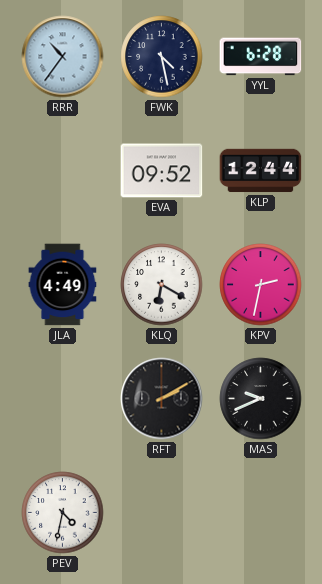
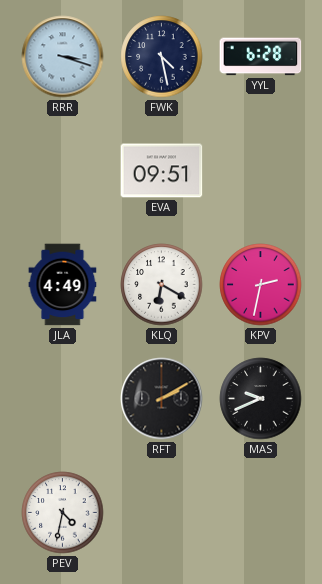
RRR: 10:36 -> 3:18
EVA: 09:52 -> 09:51
KLP: 12:44 -> none
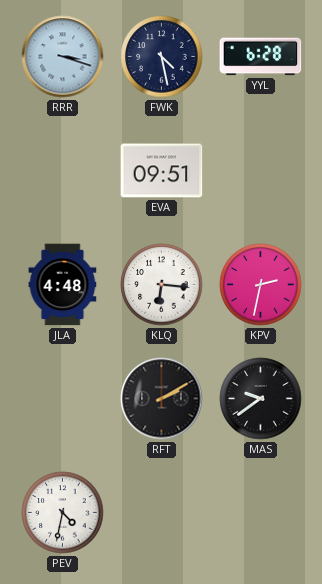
JLA: 4:49 -> 4:48
KLQ: 6:20 -> 6:16
MAS: 9:41 -> 9:39
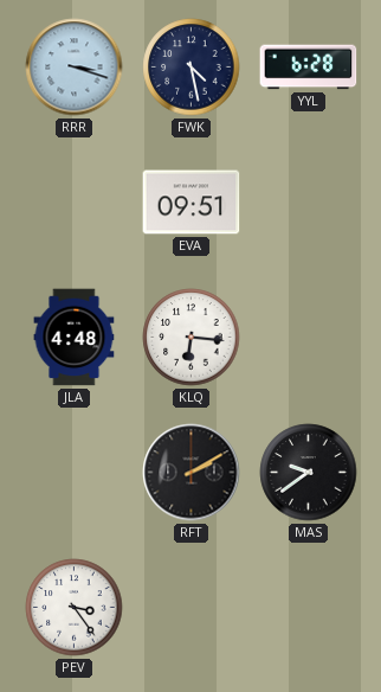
KPV: 2:32 -> none
PEV: 4:32 -> 3:24
